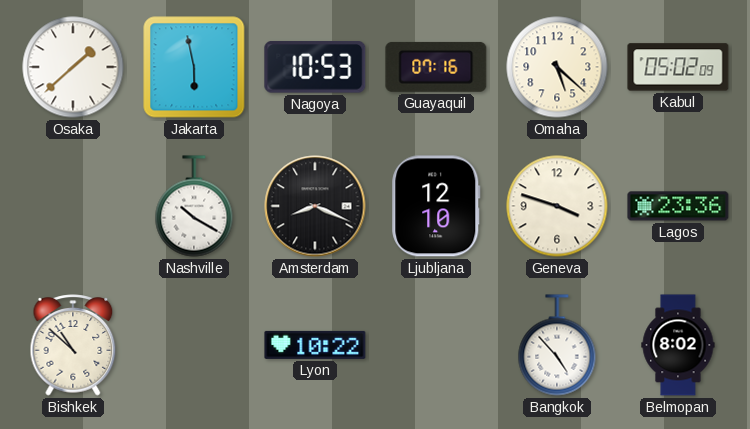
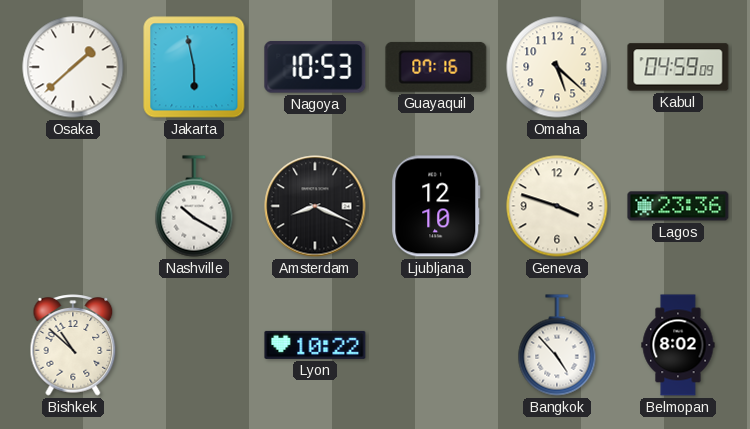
Kabul: 05:02 -> 04:59
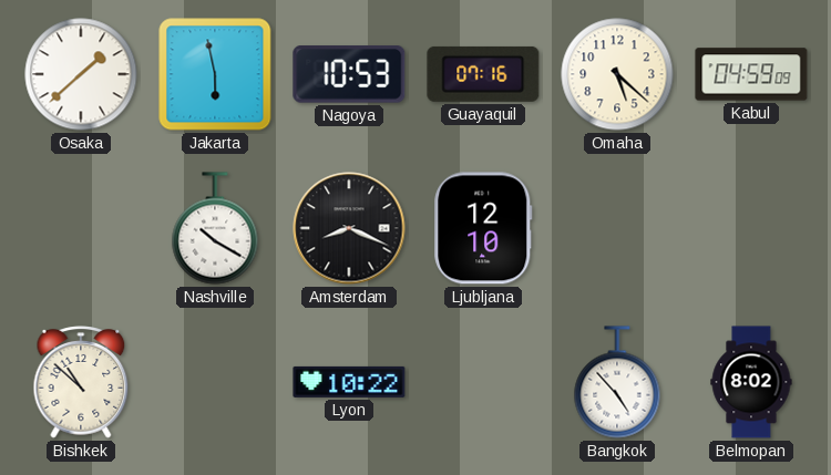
Geneva: 3:48 -> none
Lagos: 23:36 -> none
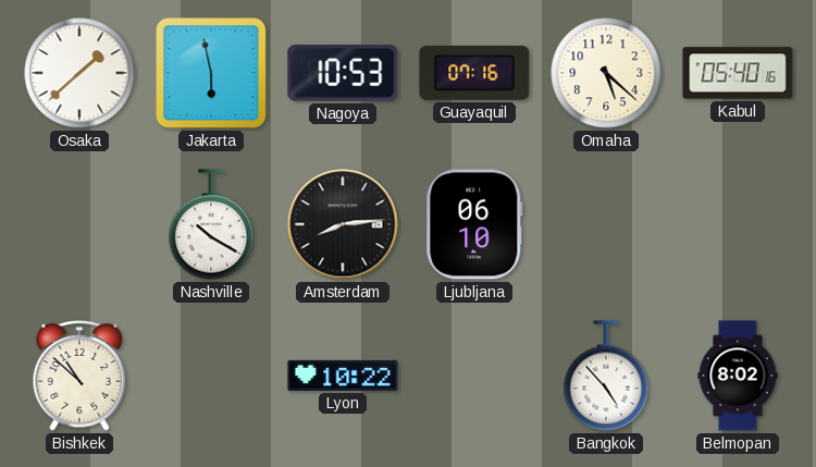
Kabul: 04:59 -> 05:40
Amsterdam: 8:19 -> 8:14
Ljubljana: 12:10 -> 06:10
